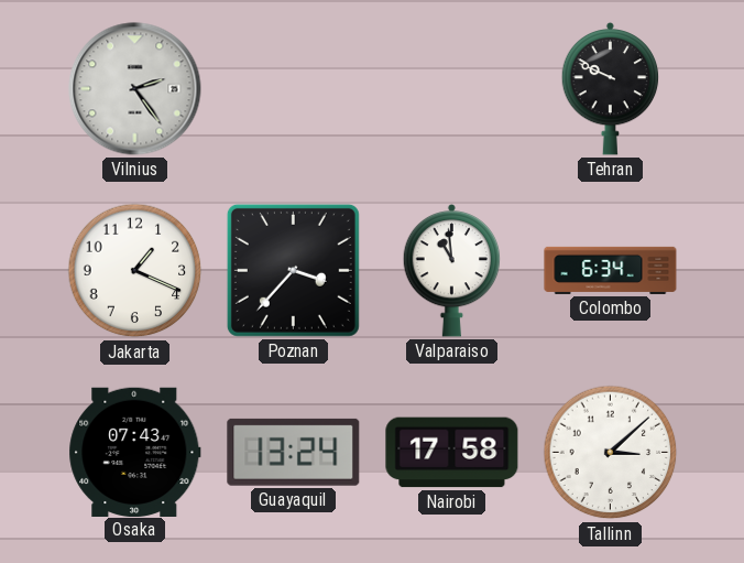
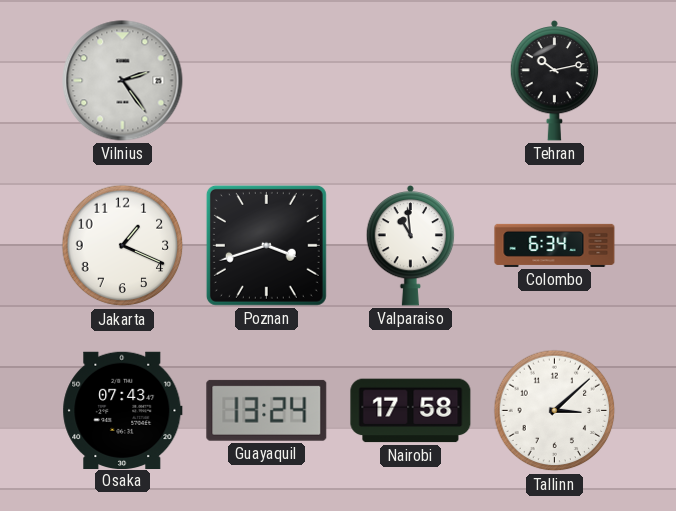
Tehran: 9:49 -> 10:13
Poznan: 3:37 -> 3:42
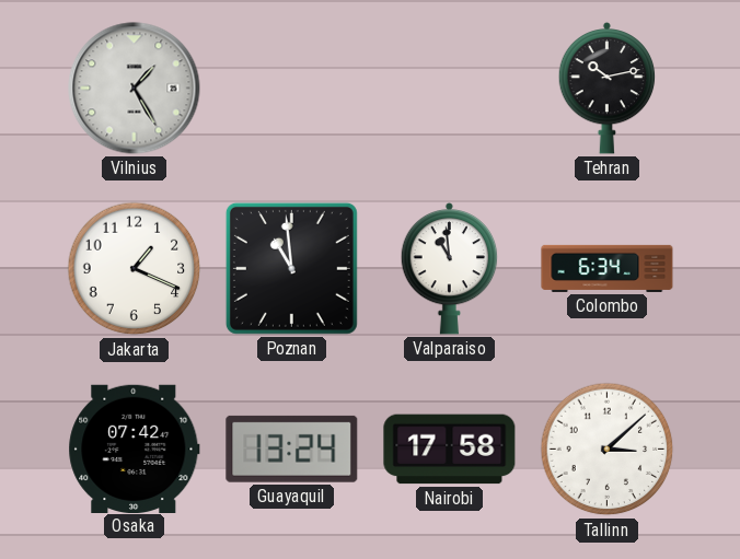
Vilnius: 2:24 -> 1:25
Poznan: 3:42 -> 10:59
Osaka: 07:43 -> 07:42
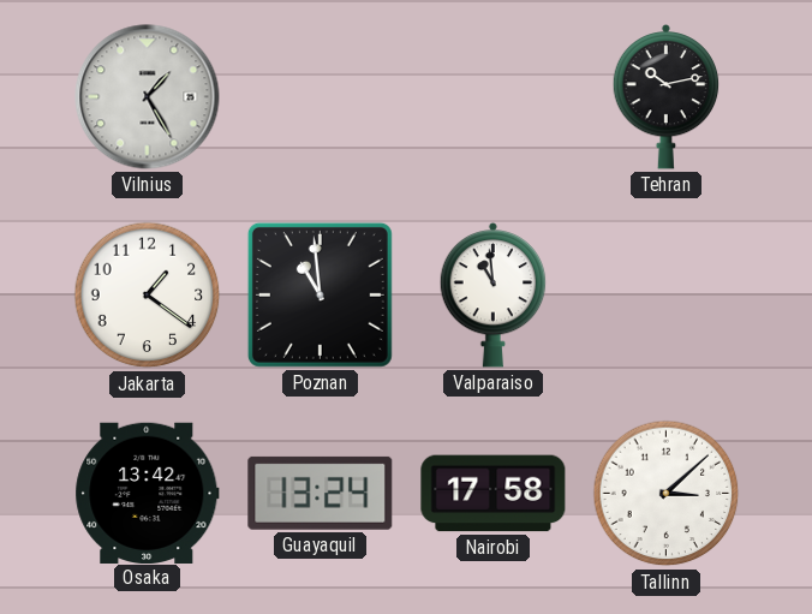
Jakarta: 1:19 -> 1:21
Colombo: 6:34 -> none
Osaka: 07:42 -> 13:42
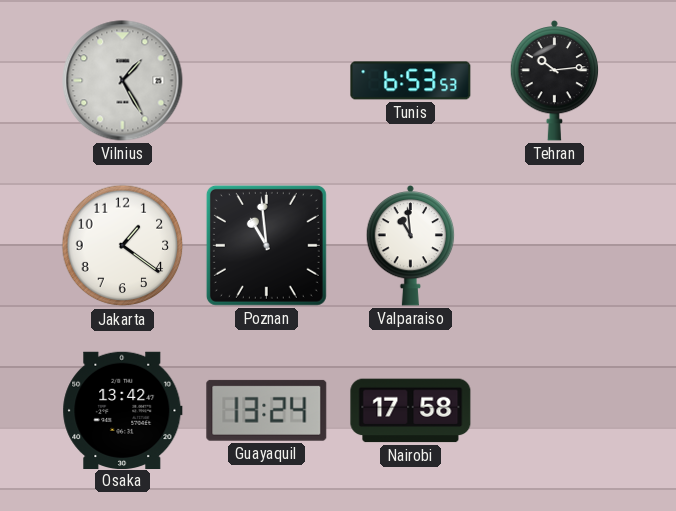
Tunis: none -> 6:53
Tehran: 10:13 -> 10:14
Tallinn: 3:08 -> none
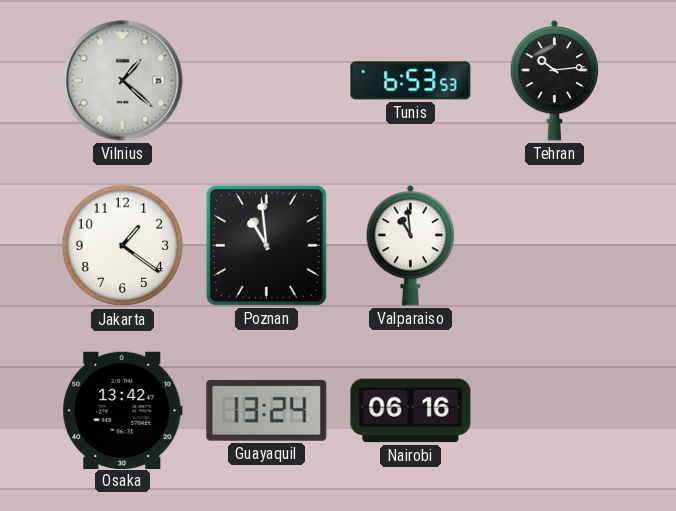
Vilnius: 1:25 -> 1:22
Nairobi: 17:58 -> 06:16
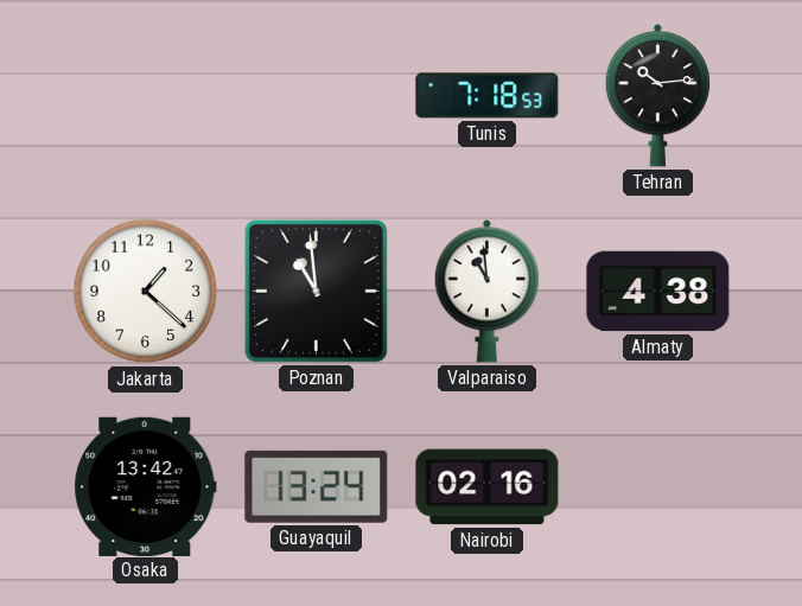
Vilnius: 1:22 -> none
Tunis: 6:53 -> 7:18
Jakarta: 1:21 -> 1:22
Almaty: none -> 4:38
Nairobi: 06:16 -> 02:16
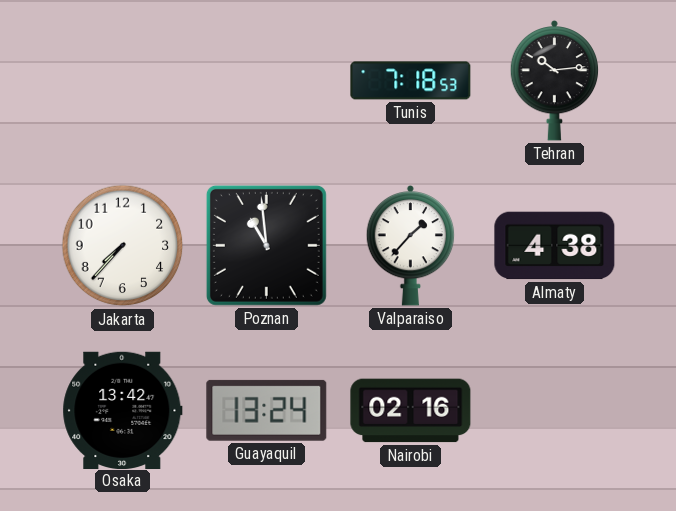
Jakarta: 1:22 -> 7:37
Valparaiso: 10:59 -> 1:37
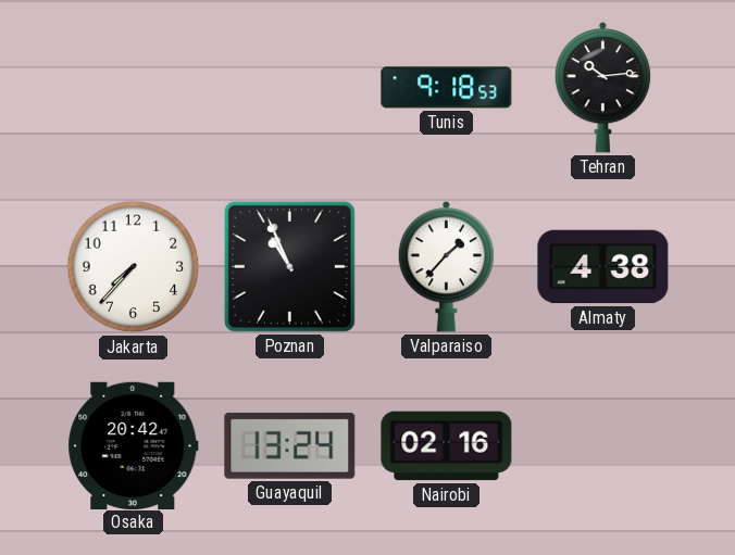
Tunis: 7:18 -> 9:18
Poznan: 10:59 -> 10:56
Osaka: 13:42 -> 20:42
